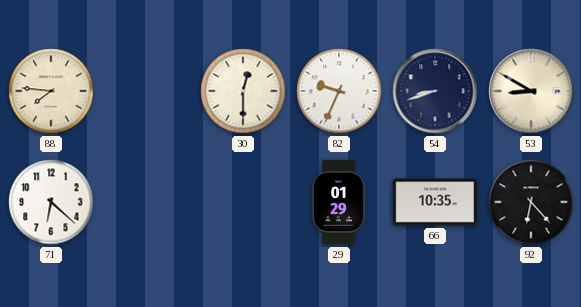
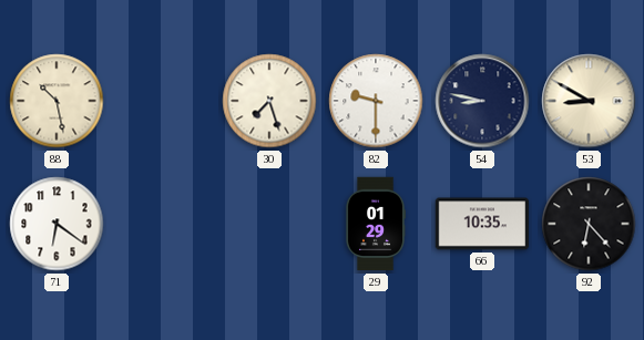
88: 7:46 -> 10:28
30: 12:30 -> 7:27
82: 9:34 -> 9:30
54: 8:42 -> 8:47
71: 6:22 -> 6:21
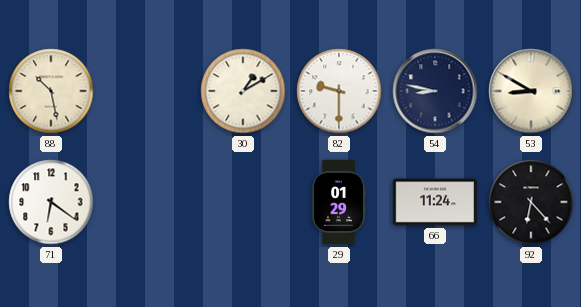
30: 7:27 -> 1:10
66: 10:35 -> 11:24
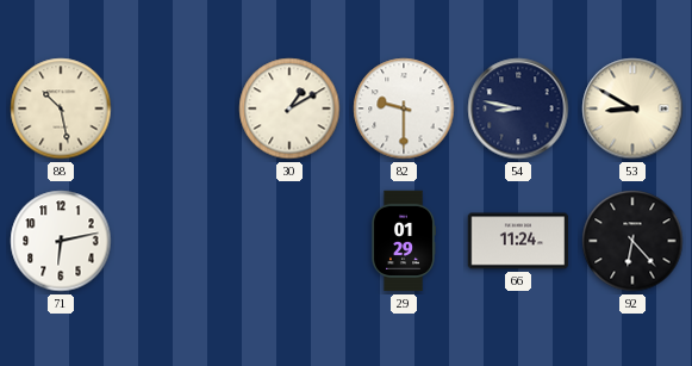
71: 6:21 -> 6:13
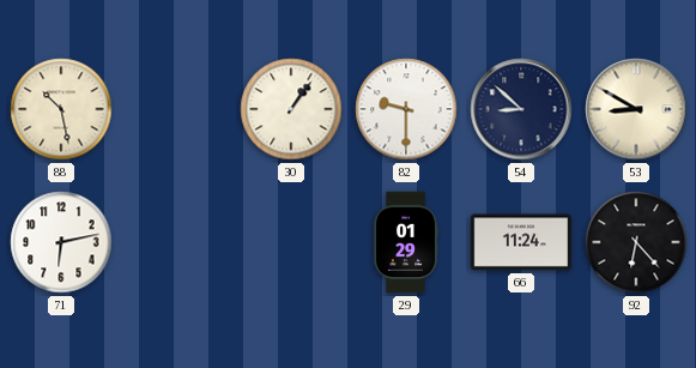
30: 1:10 -> 1:06
54: 8:47 -> 8:52
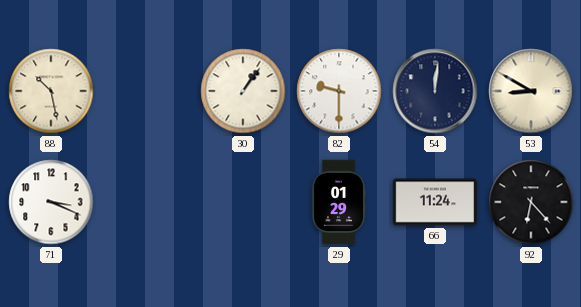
54: 8:52 -> 12:01
71: 6:13 -> 3:19
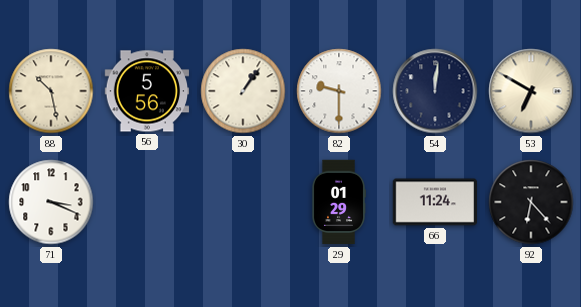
56: none -> 5:56
53: 8:50 -> 6:50
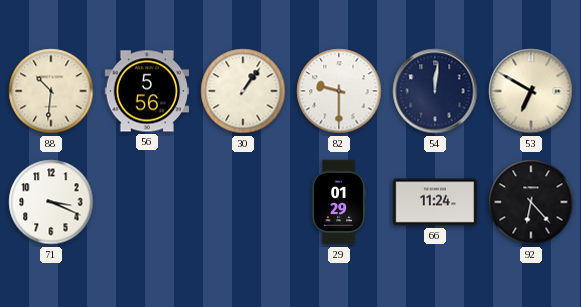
88: 10:28 -> 10:31
